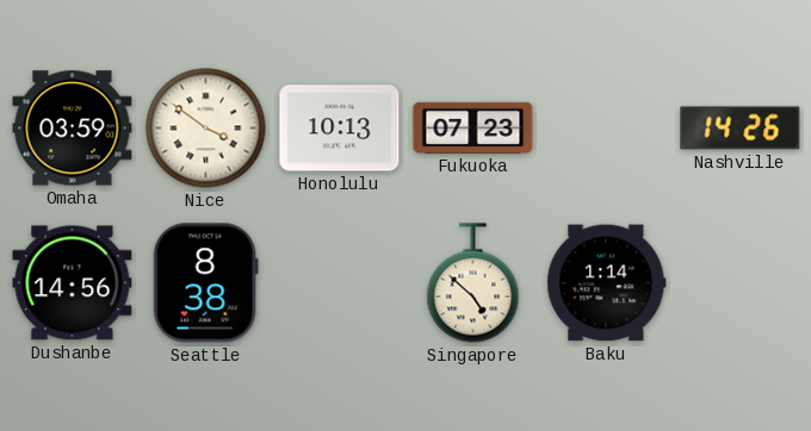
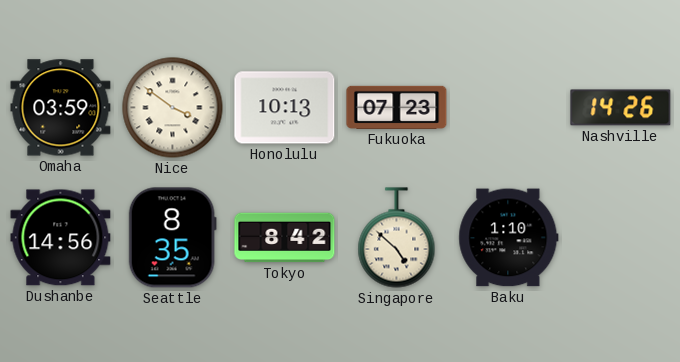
Seattle: 8:38 -> 8:35
Tokyo: none -> 8:42
Baku: 1:14 -> 1:10
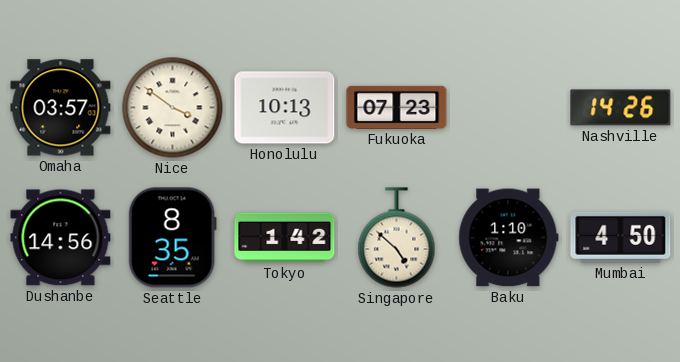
Omaha: 03:59 -> 03:57
Tokyo: 8:42 -> 1:42
Mumbai: none -> 4:50
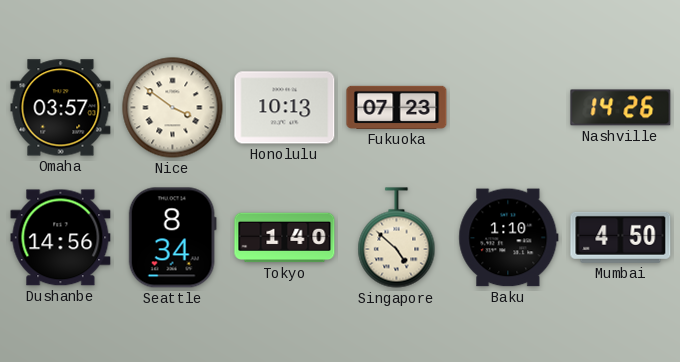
Seattle: 8:35 -> 8:34
Tokyo: 1:42 -> 1:40
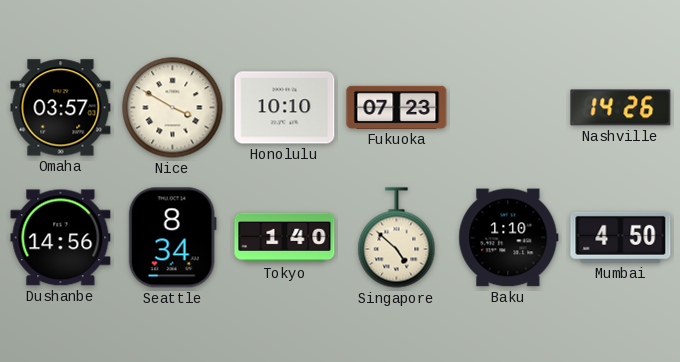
Nice: 3:51 -> 3:50
Honolulu: 10:13 -> 10:10
